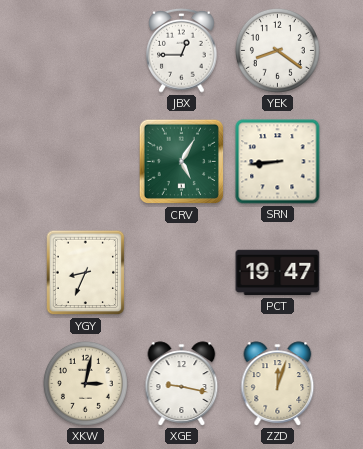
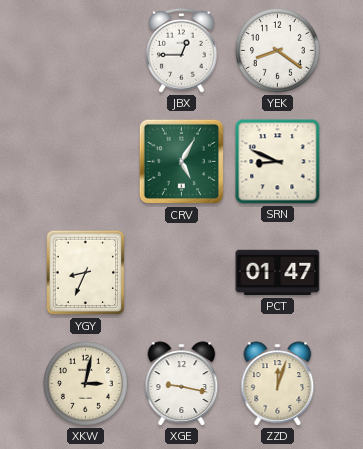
SRN: 8:44 -> 8:49
PCT: 19:47 -> 01:47
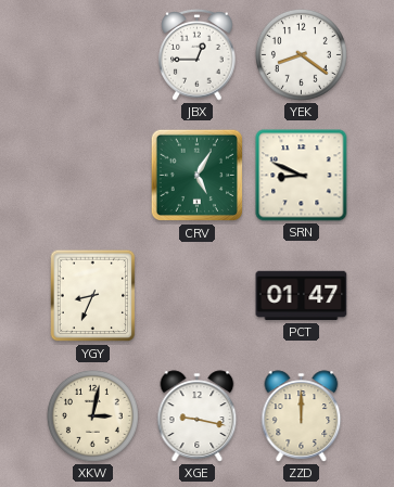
ZZD: 12:03 -> 12:00
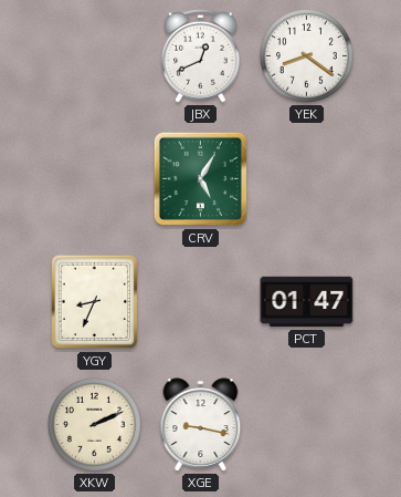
JBX: 12:45 -> 12:41
SRN: 8:49 -> none
XKW: 3:02 -> 2:11
ZZD: 12:00 -> none
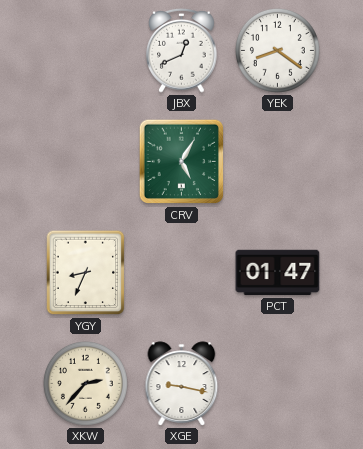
XKW: 2:11 -> 2:37
